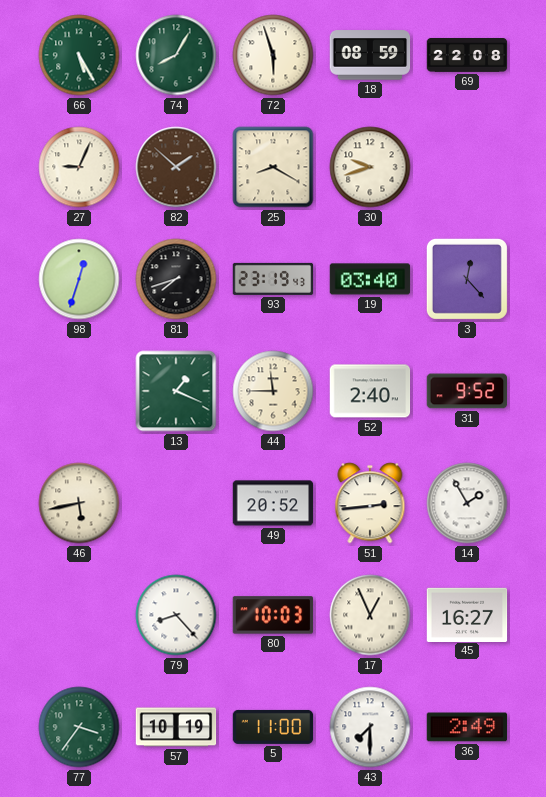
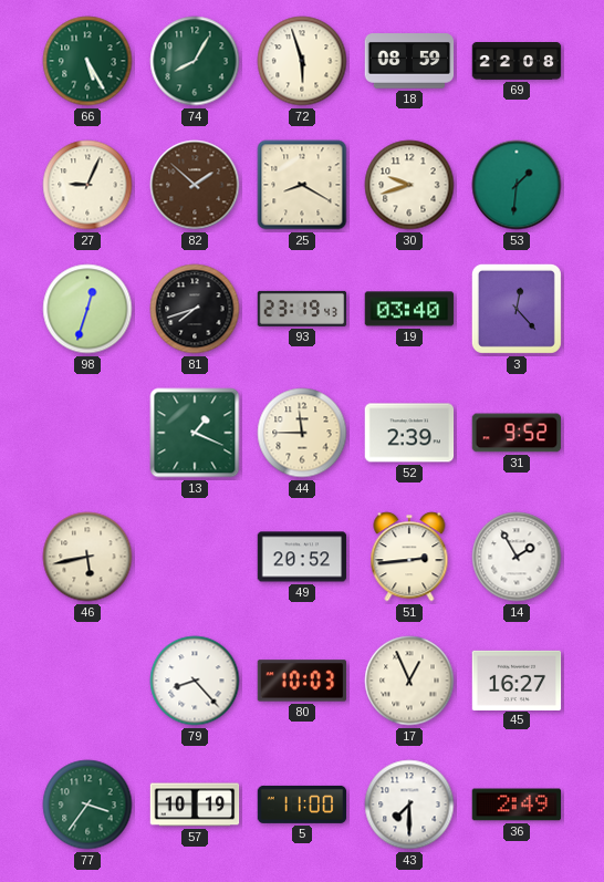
53: none -> 1:31
52: 2:40 -> 2:39
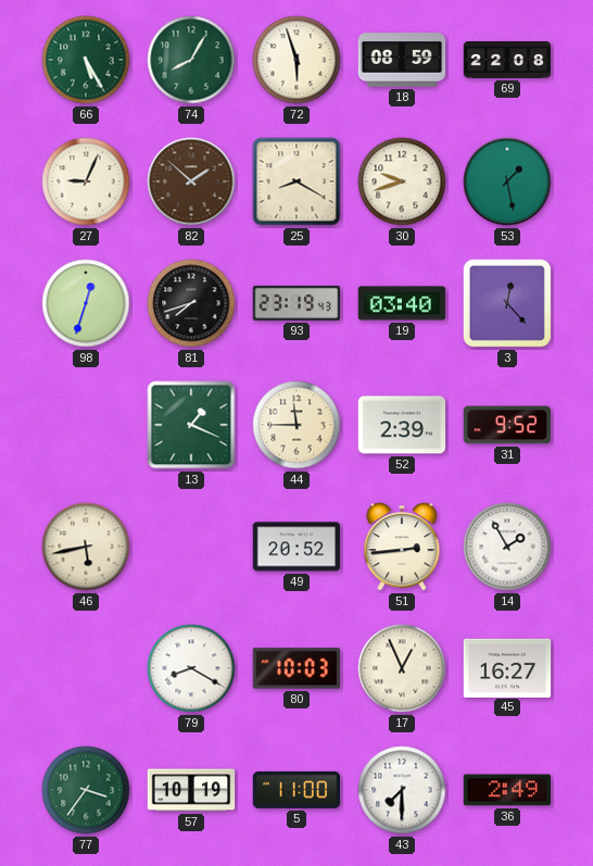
53: 1:31 -> 1:28
79: 8:23 -> 8:20
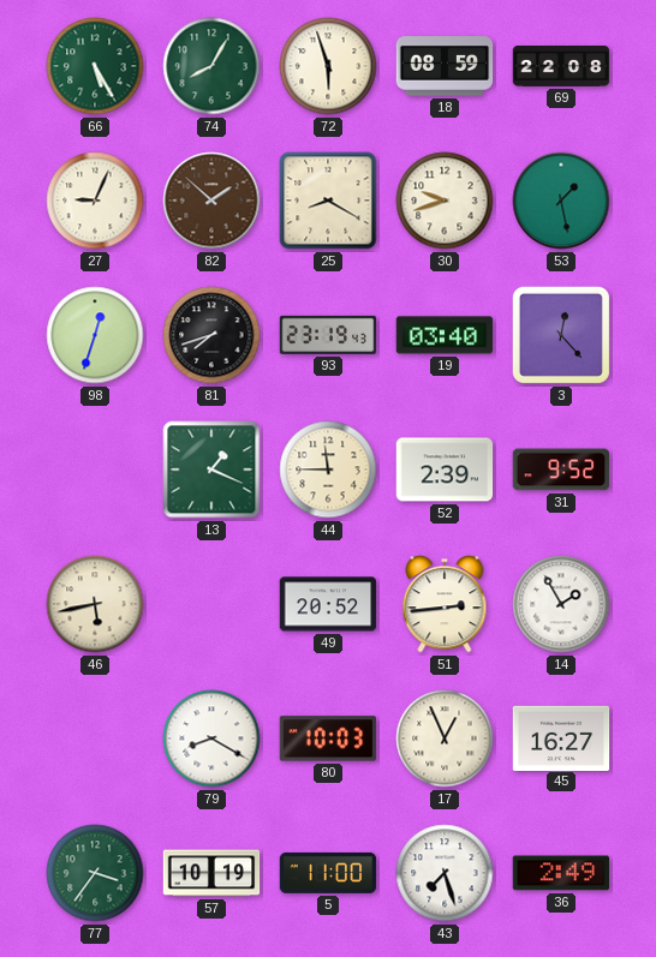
43: 7:30 -> 7:27
